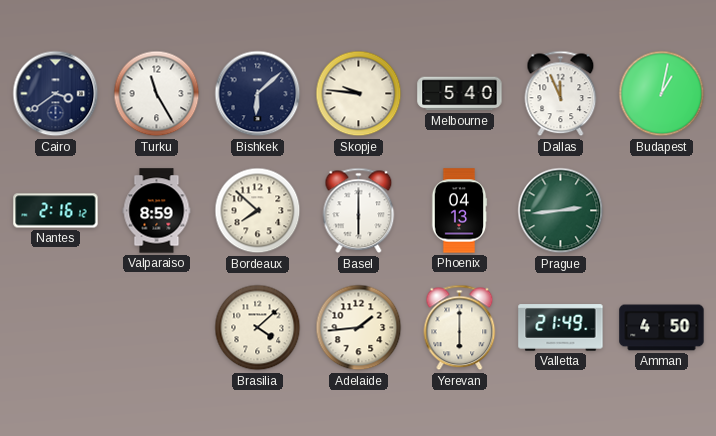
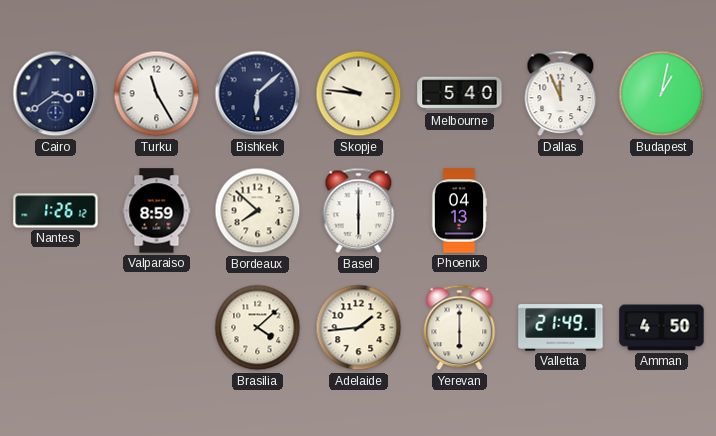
Nantes: 2:16 -> 1:26
Prague: 2:44 -> none
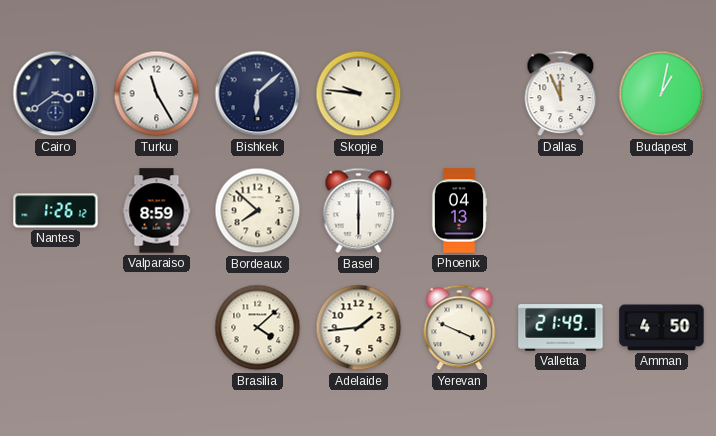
Melbourne: 5:40 -> none
Yerevan: 6:00 -> 3:49
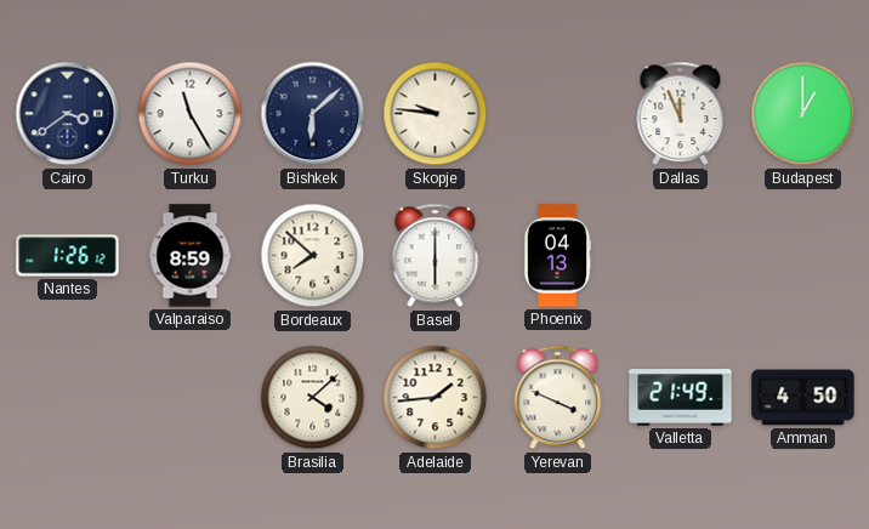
Budapest: 1:02 -> 1:00
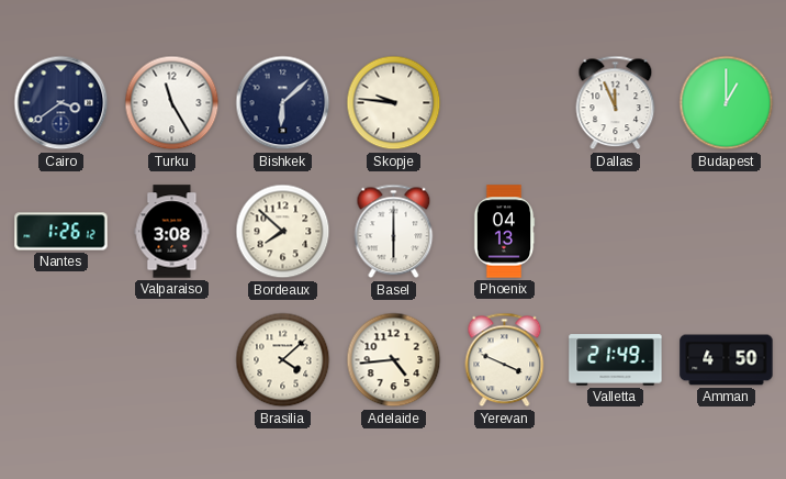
Valparaiso: 8:59 -> 3:08
Adelaide: 1:44 -> 4:44
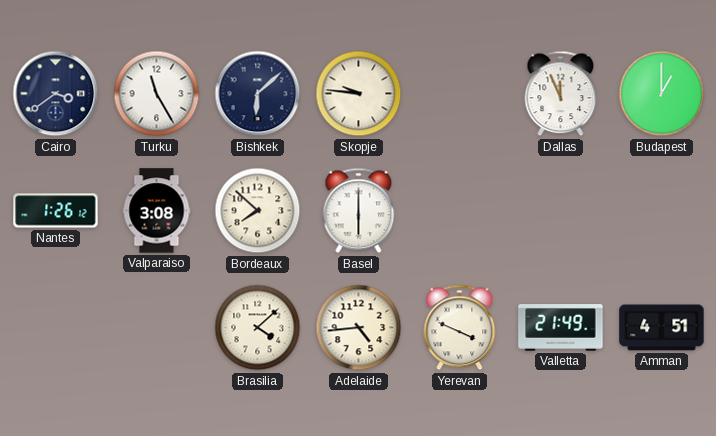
Phoenix: 04:13 -> none
Amman: 4:50 -> 4:51
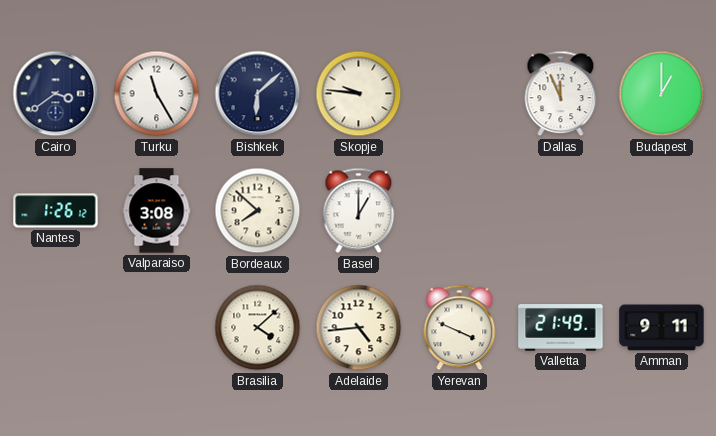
Basel: 6:00 -> 1:00
Amman: 4:51 -> 9:11
